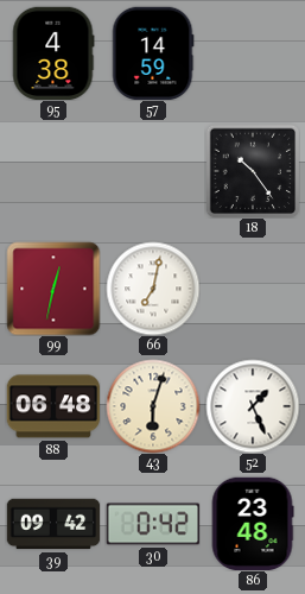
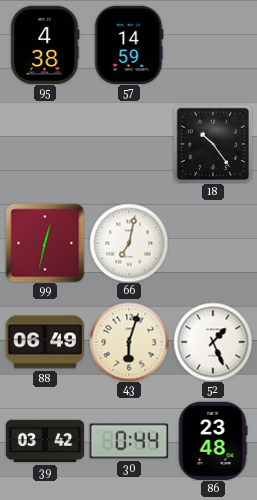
88: 06:48 -> 06:49
39: 09:42 -> 03:42
30: 0:42 -> 0:44
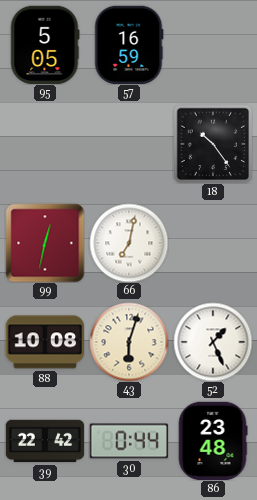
95: 4:38 -> 5:05
57: 14:59 -> 16:59
88: 06:49 -> 10:08
39: 03:42 -> 22:42
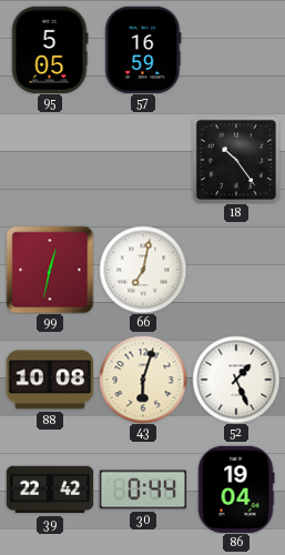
86: 23:48 -> 19:04
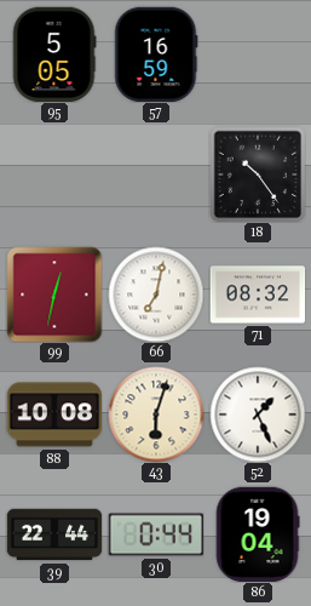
71: none -> 08:32
39: 22:42 -> 22:44
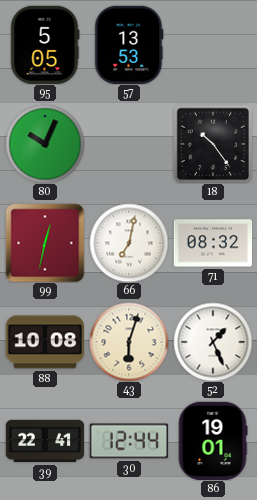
57: 16:59 -> 13:53
80: none -> 10:04
39: 22:44 -> 22:41
30: 0:44 -> 12:44
86: 19:04 -> 19:01
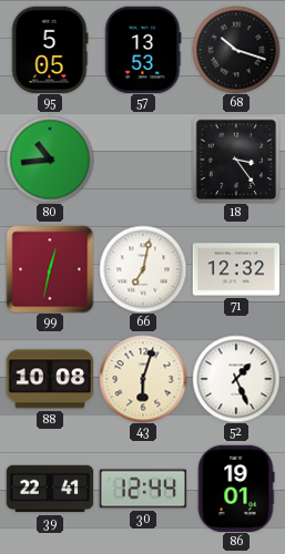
68: none -> 10:18
80: 10:04 -> 10:44
18: 10:24 -> 3:24
71: 08:32 -> 12:32
